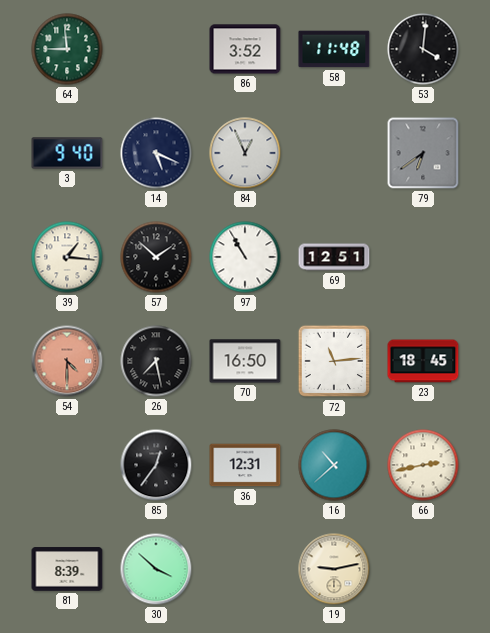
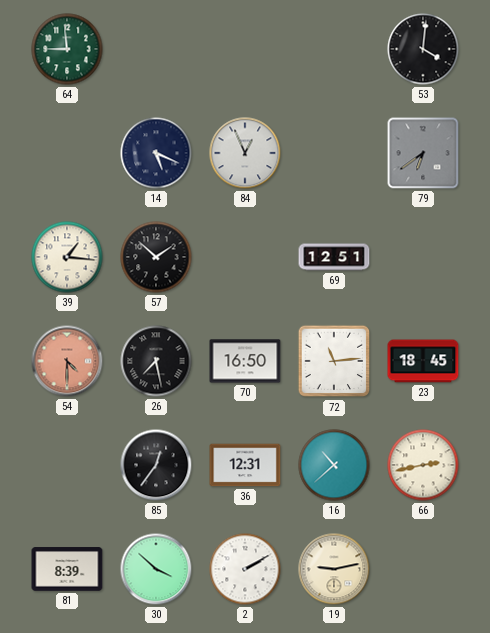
86: 3:52 -> none
58: 11:48 -> none
3: 9:40 -> none
97: 10:55 -> none
2: none -> 2:10
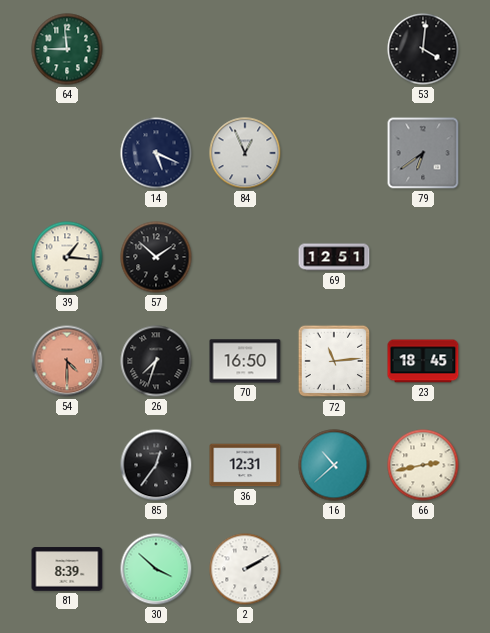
26: 7:28 -> 7:33
19: 9:13 -> none
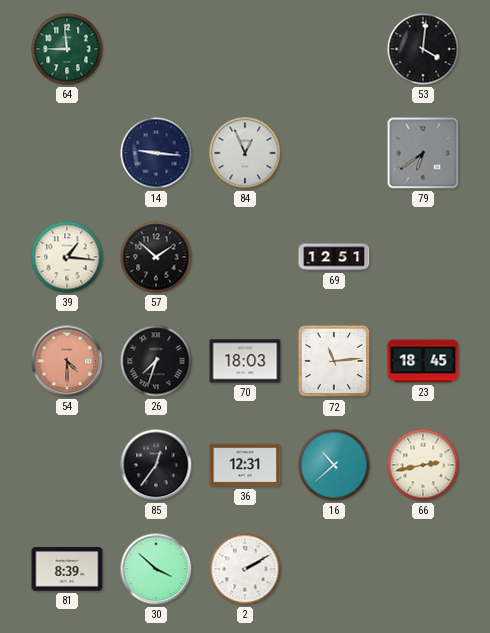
14: 5:19 -> 9:16
70: 16:50 -> 18:03
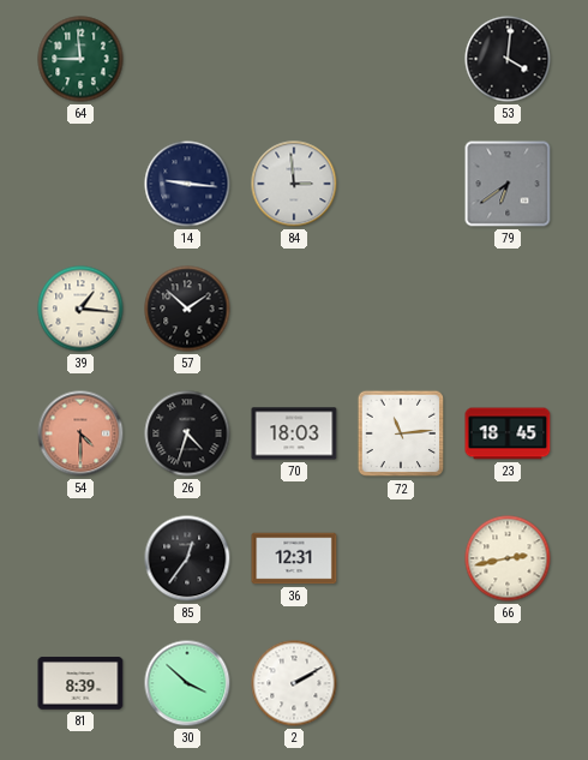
84: 12:56 -> 2:59
69: 12:51 -> none
26: 7:33 -> 4:33
16: 10:38 -> none
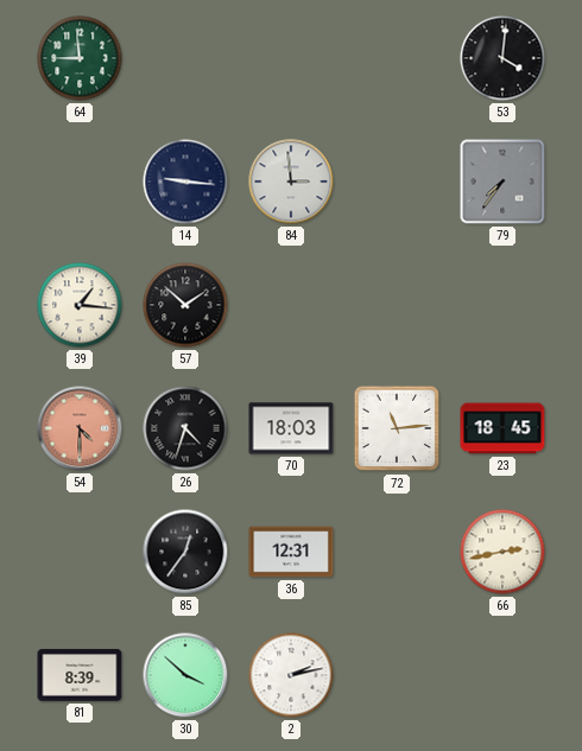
79: 6:39 -> 7:36
2: 2:10 -> 2:13
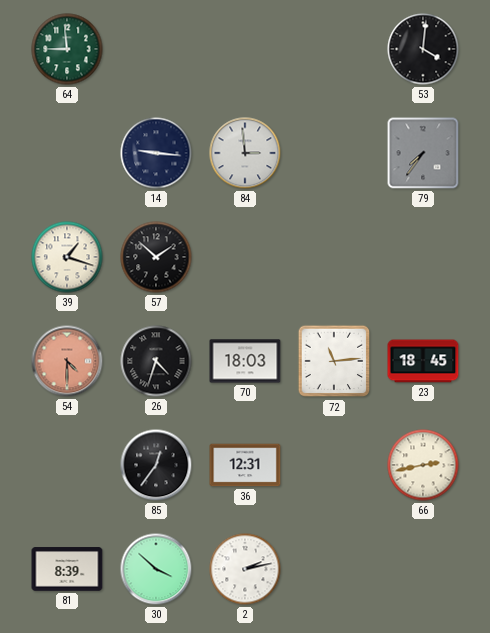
39: 1:16 -> 1:18
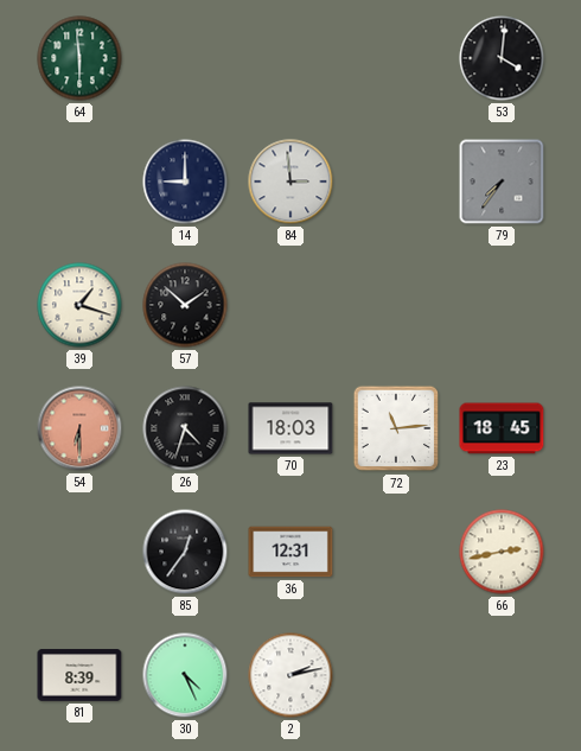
64: 8:59 -> 5:59
14: 9:16 -> 9:00
54: 4:30 -> 6:30
30: 3:52 -> 4:26
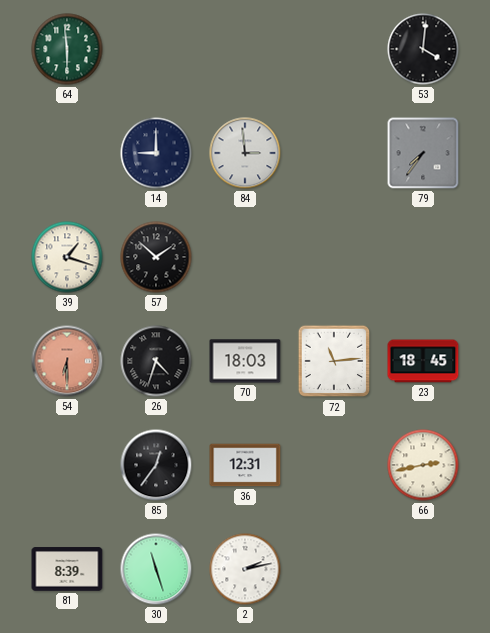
30: 4:26 -> 11:27
